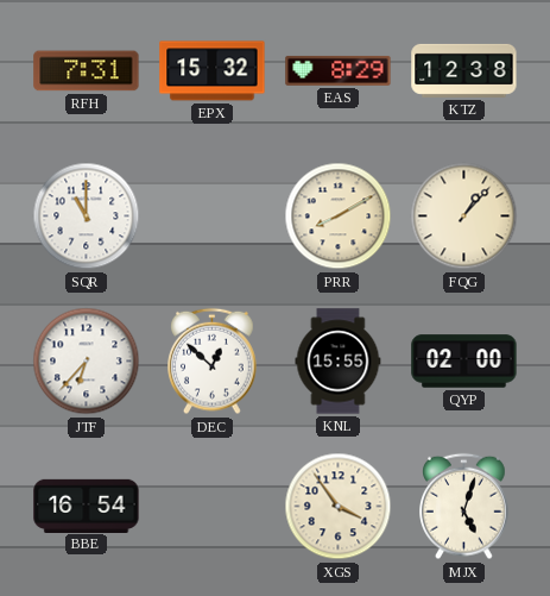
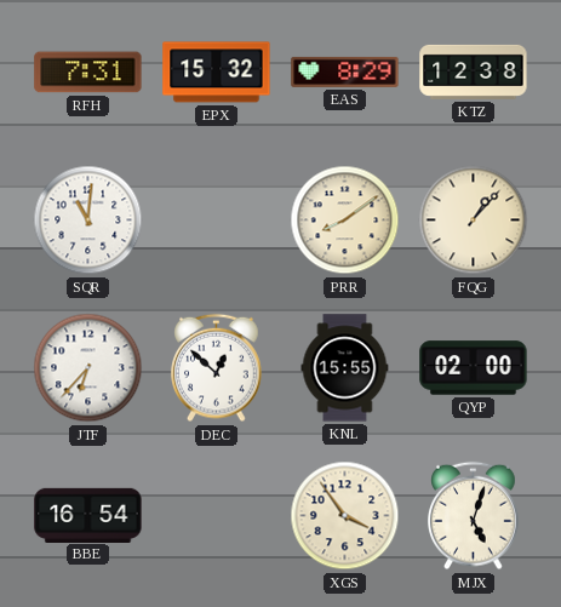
SQR: 11:00 -> 11:01
PRR: 8:10 -> 8:09
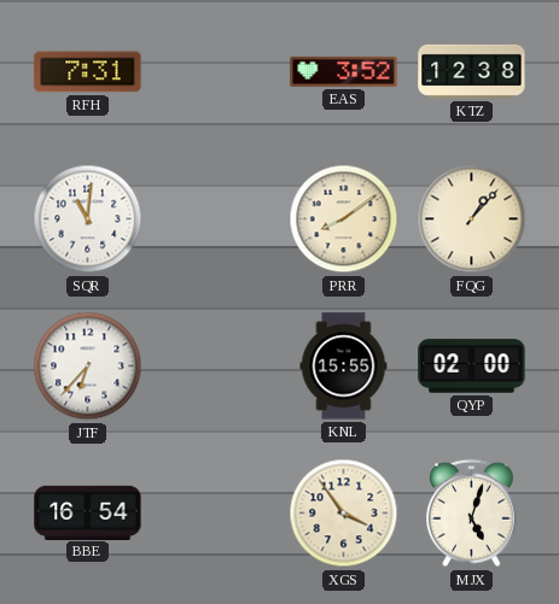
EPX: 15:32 -> none
EAS: 8:29 -> 3:52
DEC: 12:52 -> none
